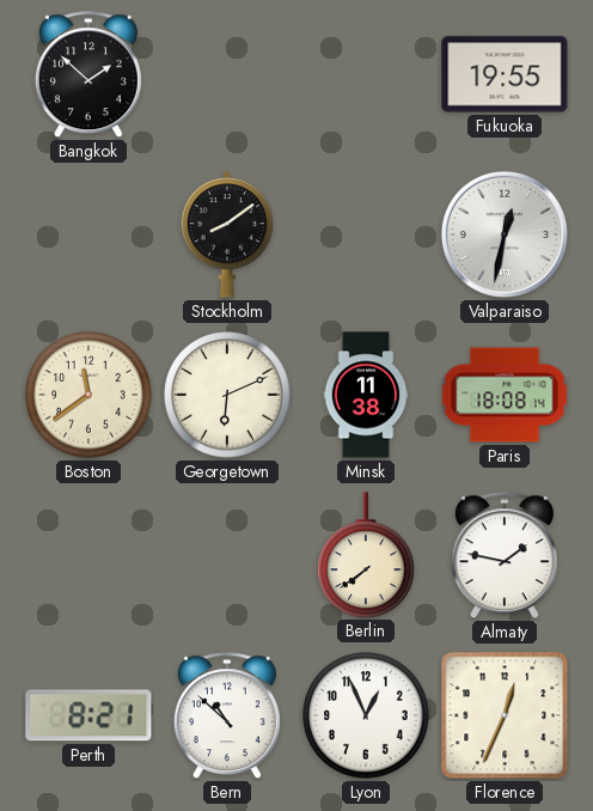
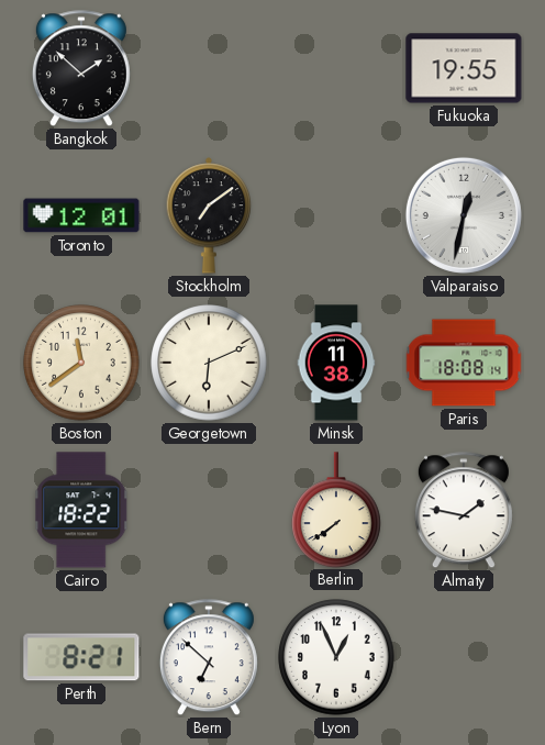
Toronto: none -> 12:01
Stockholm: 8:09 -> 7:09
Cairo: none -> 18:22
Bern: 10:52 -> 6:52
Florence: 12:34 -> none
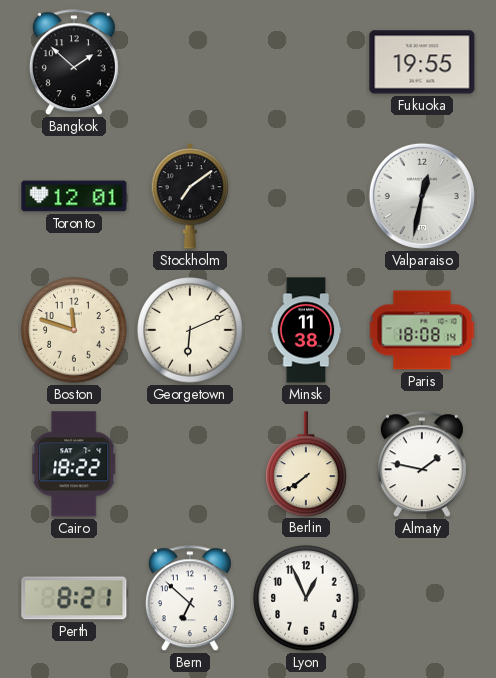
Boston: 11:39 -> 11:48
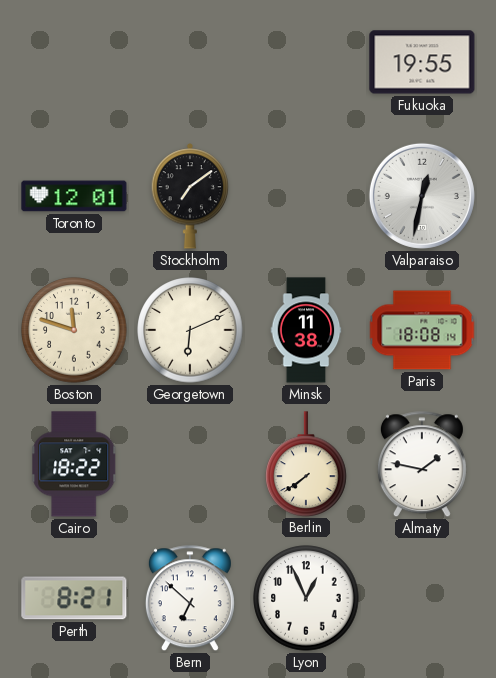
Bangkok: 1:52 -> none
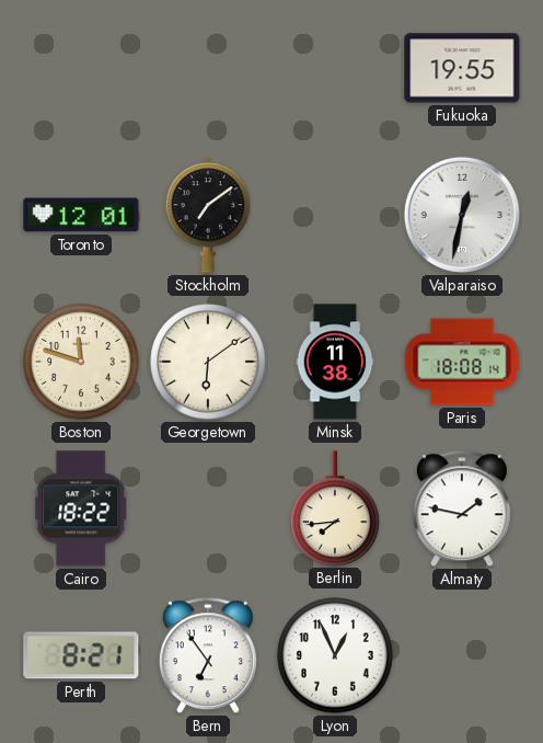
Georgetown: 6:11 -> 6:09
Berlin: 7:39 -> 7:44
Bern: 6:52 -> 6:54
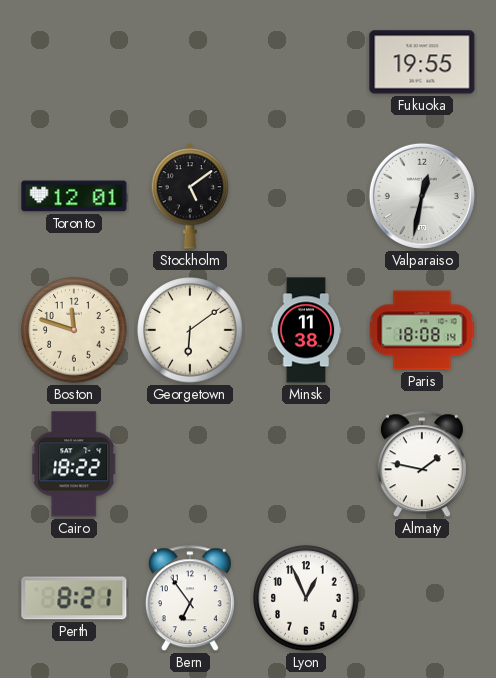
Stockholm: 7:09 -> 5:09
Berlin: 7:44 -> none
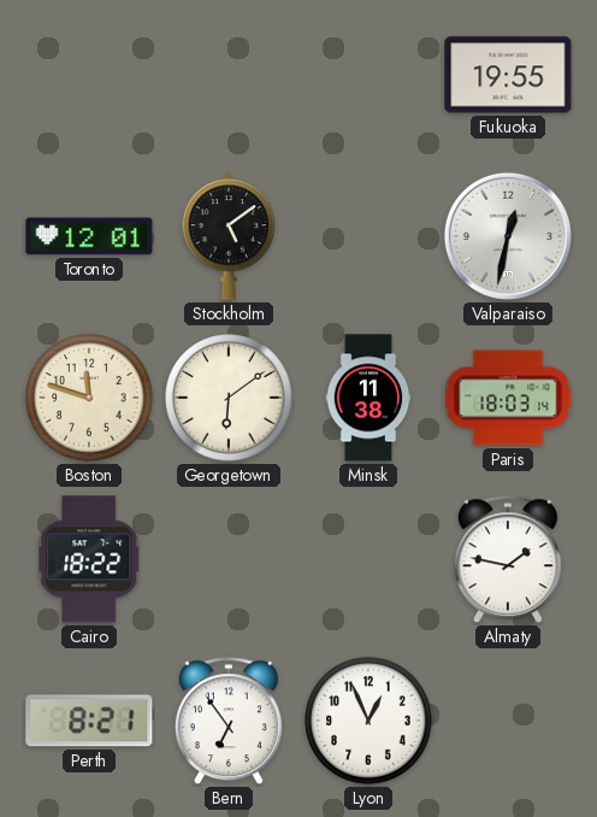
Paris: 18:08 -> 18:03
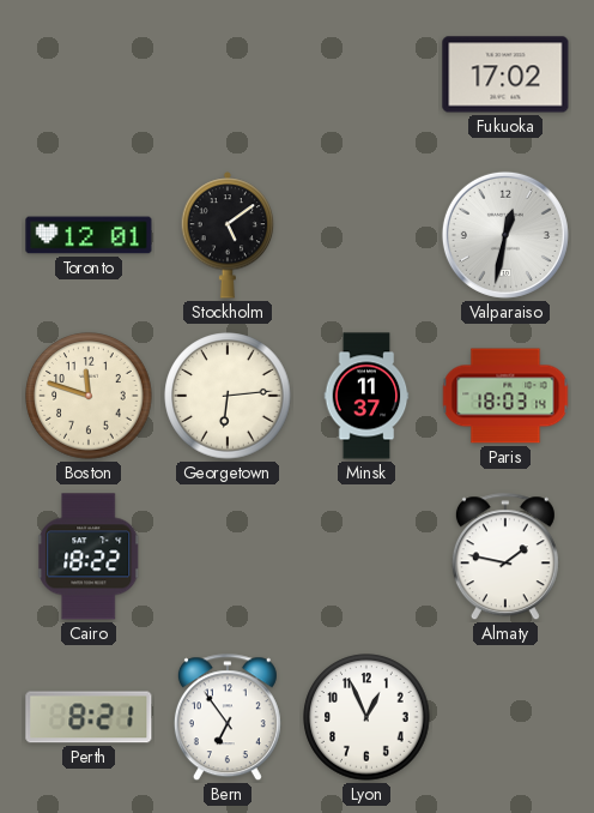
Fukuoka: 19:55 -> 17:02
Georgetown: 6:09 -> 6:14
Minsk: 11:38 -> 11:37
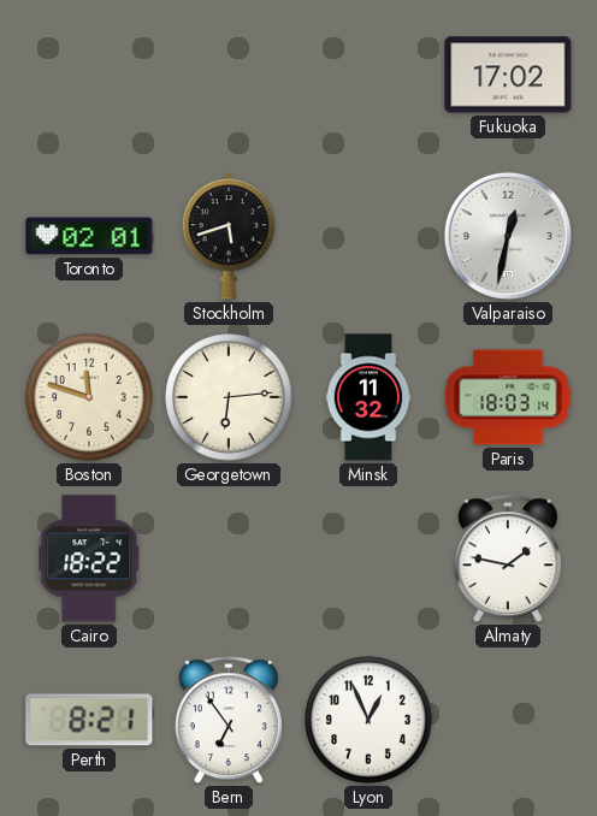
Toronto: 12:01 -> 02:01
Stockholm: 5:09 -> 5:42
Minsk: 11:37 -> 11:32
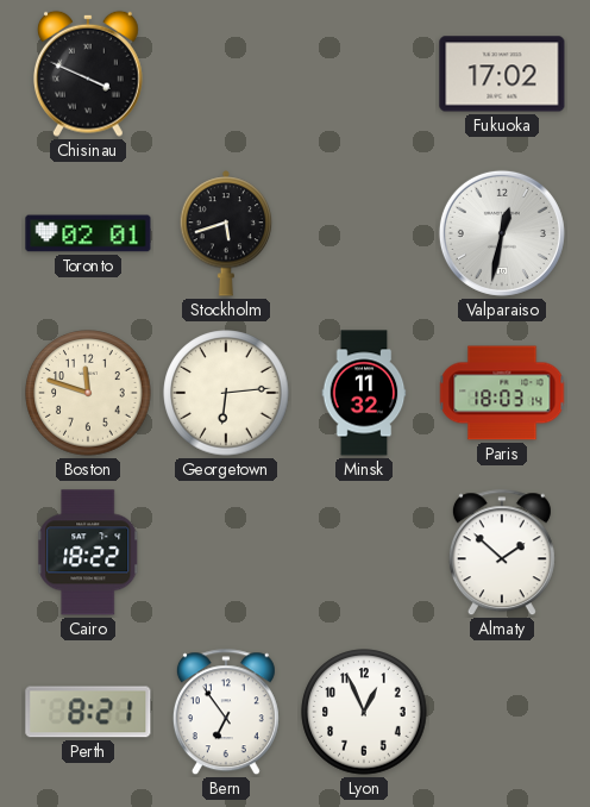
Chisinau: none -> 3:49
Almaty: 1:47 -> 1:52
